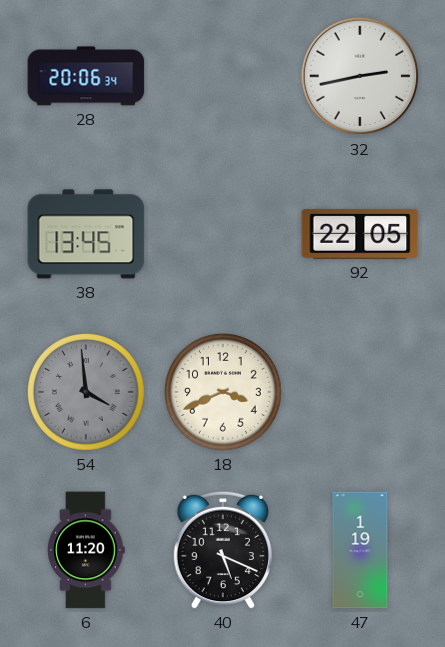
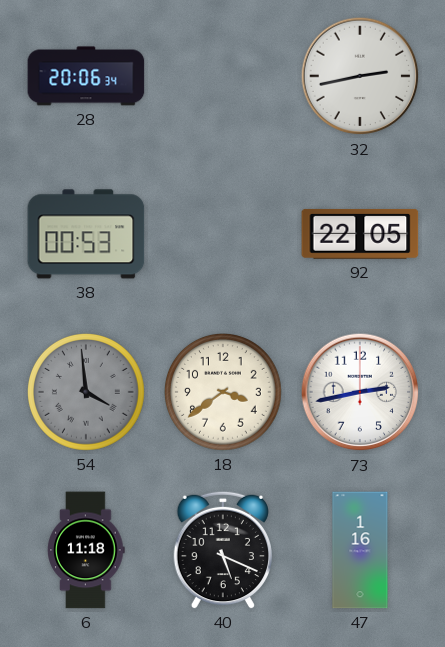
38: 13:45 -> 00:53
18: 3:41 -> 3:39
73: none -> 2:43
6: 11:20 -> 11:18
47: 1:19 -> 1:16
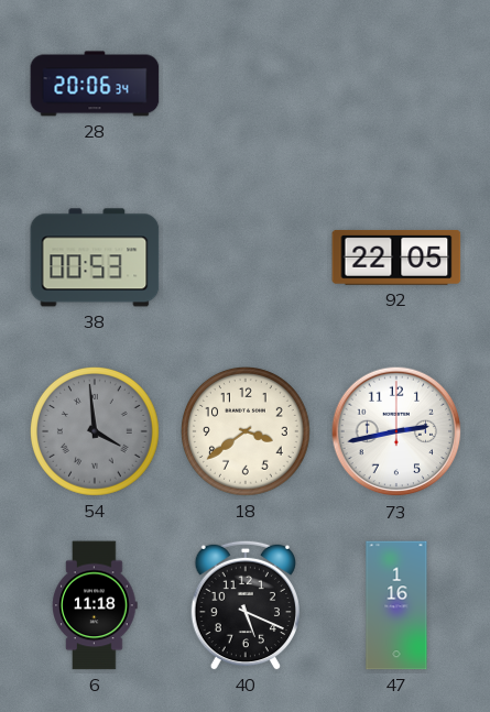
32: 2:43 -> none
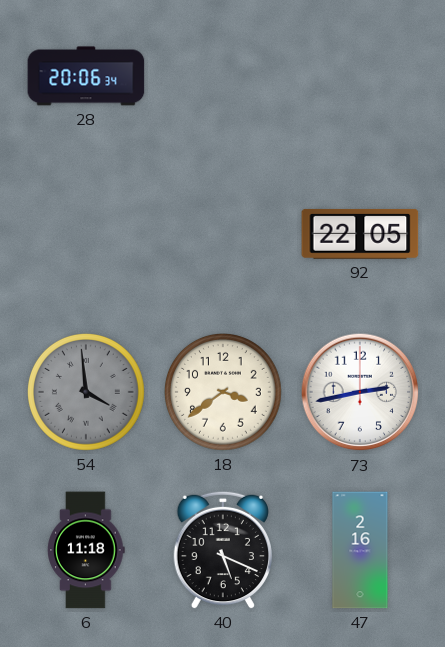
38: 00:53 -> none
47: 1:16 -> 2:16
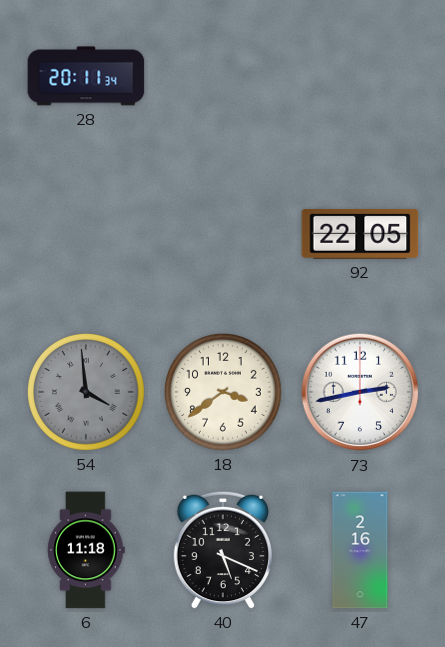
28: 20:06 -> 20:11
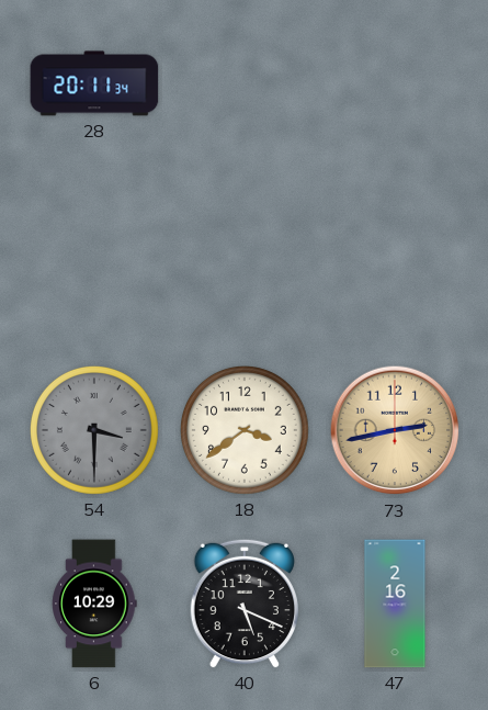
92: 22:05 -> none
54: 3:59 -> 3:30
73 dial: white -> champagne
6: 11:18 -> 10:29
